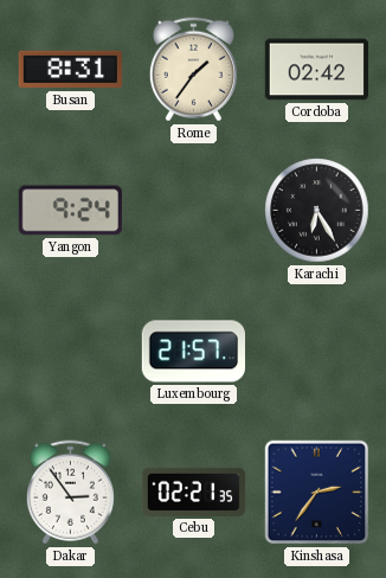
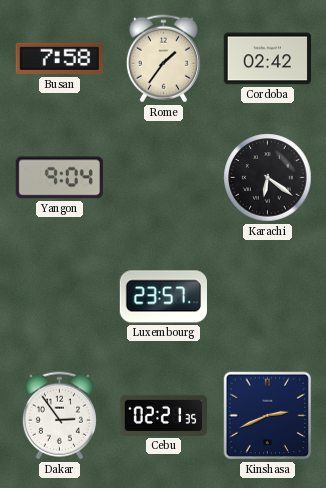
Busan: 8:31 -> 7:58
Yangon: 9:24 -> 9:04
Karachi: 6:25 -> 6:21
Luxembourg: 21:57 -> 23:57
Kinshasa: 2:36 -> 2:41
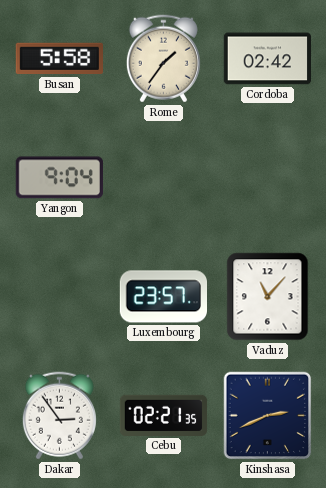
Busan: 7:58 -> 5:58
Karachi: 6:21 -> none
Vaduz: none -> 11:07
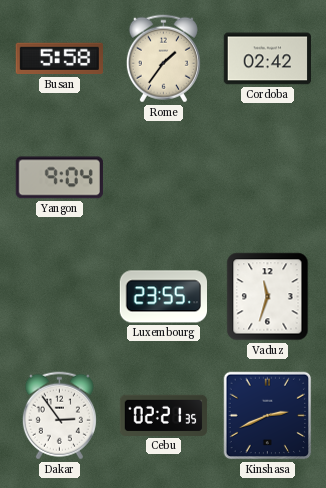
Luxembourg: 23:57 -> 23:55
Vaduz: 11:07 -> 11:33
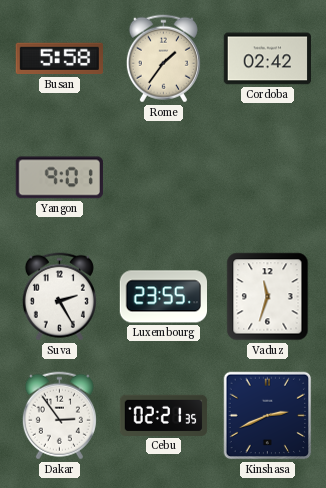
Yangon: 9:04 -> 9:01
Suva: none -> 2:25
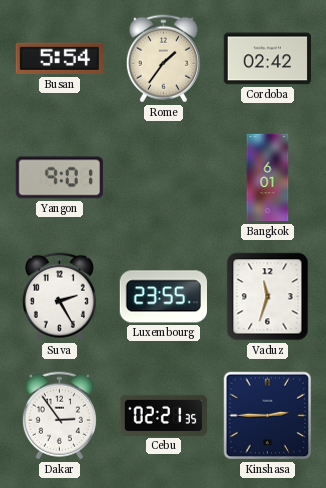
Busan: 5:58 -> 5:54
Bangkok: none -> 6:01
Kinshasa: 2:41 -> 2:45
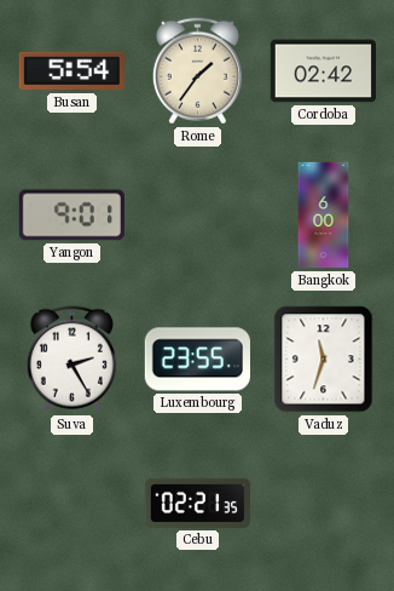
Bangkok: 6:01 -> 6:00
Dakar: 2:54 -> none
Kinshasa: 2:45 -> none
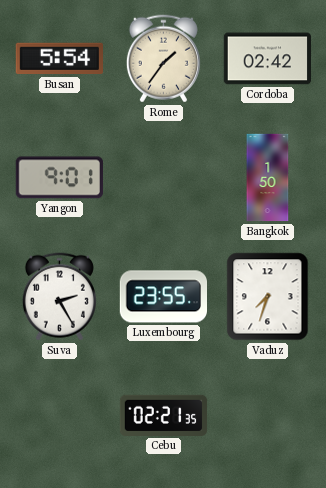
Bangkok: 6:00 -> 1:50
Vaduz: 11:33 -> 7:33
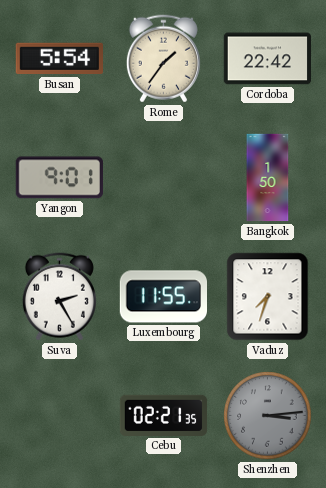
Cordoba: 02:42 -> 22:42
Luxembourg: 23:55 -> 11:55
Shenzhen: none -> 3:14
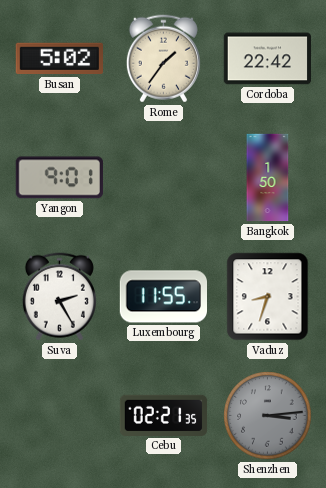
Busan: 5:54 -> 5:02
Vaduz: 7:33 -> 8:33
